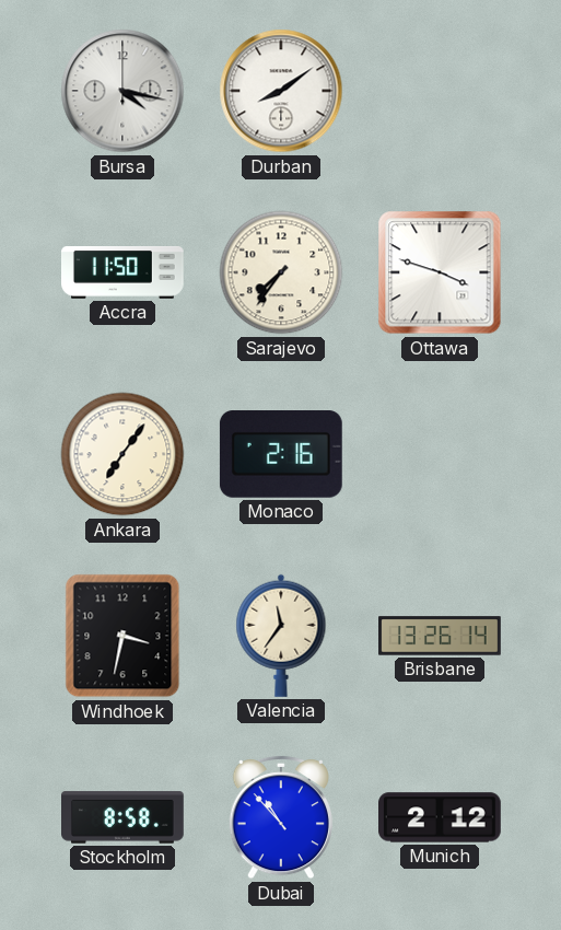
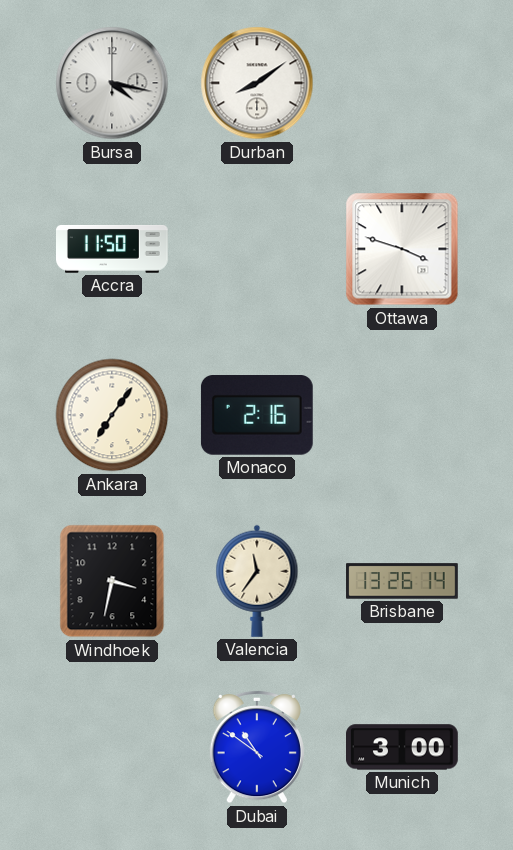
Sarajevo: 7:36 -> none
Stockholm: 8:58 -> none
Dubai: 10:53 -> 10:51
Munich: 2:12 -> 3:00
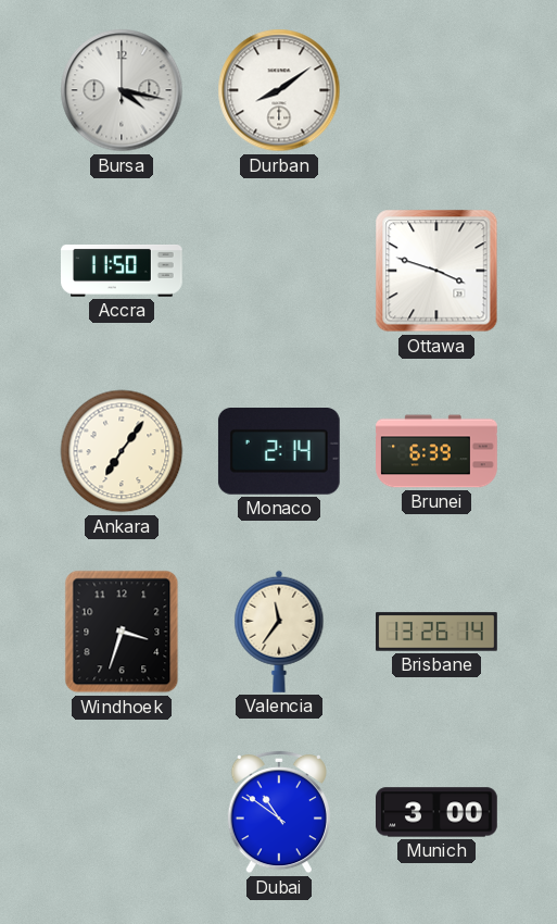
Monaco: 2:16 -> 2:14
Brunei: none -> 6:39
Windhoek: 3:32 -> 3:33
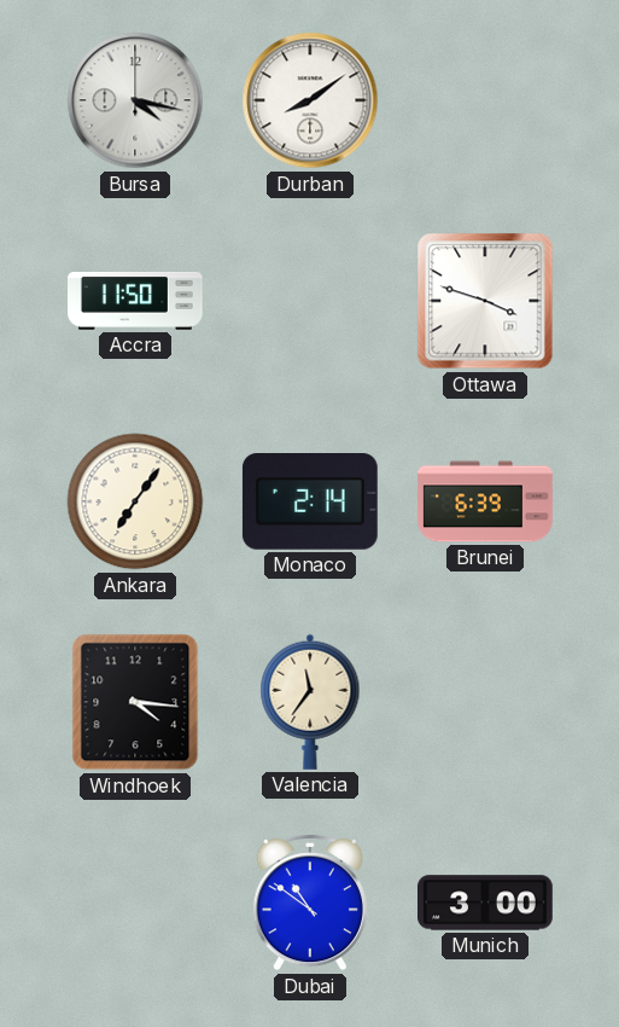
Windhoek: 3:33 -> 4:16
Brisbane: 13:26 -> none
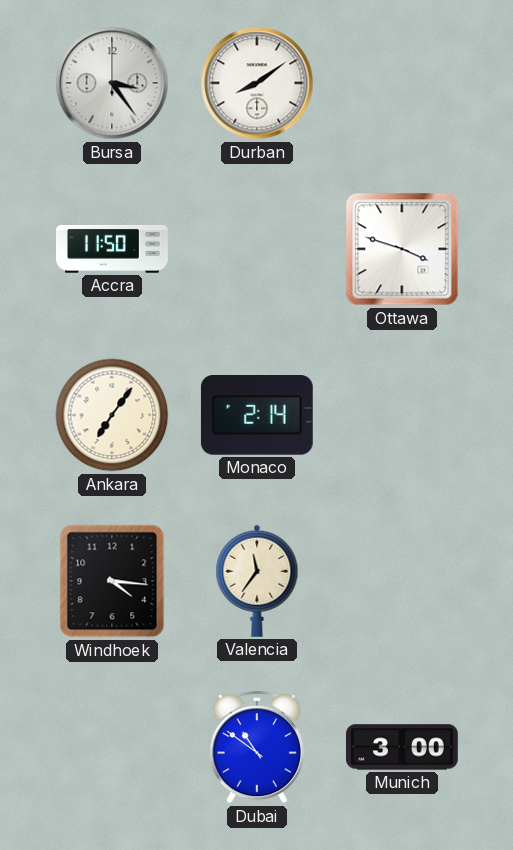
Bursa: 4:17 -> 3:24
Brunei: 6:39 -> none
